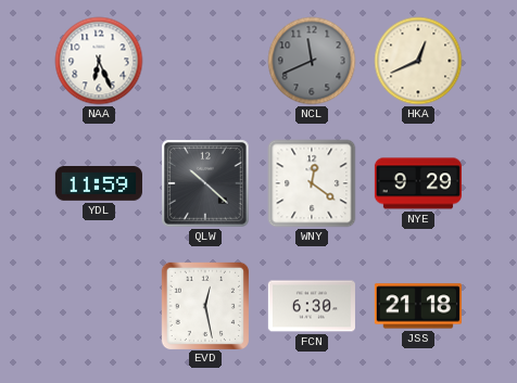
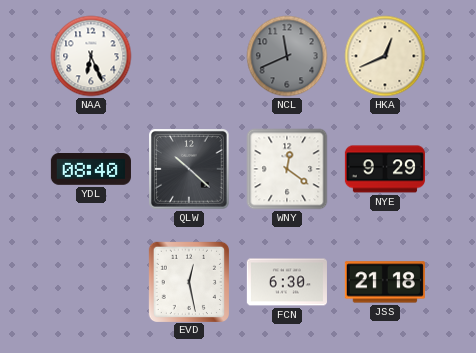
YDL: 11:59 -> 08:40
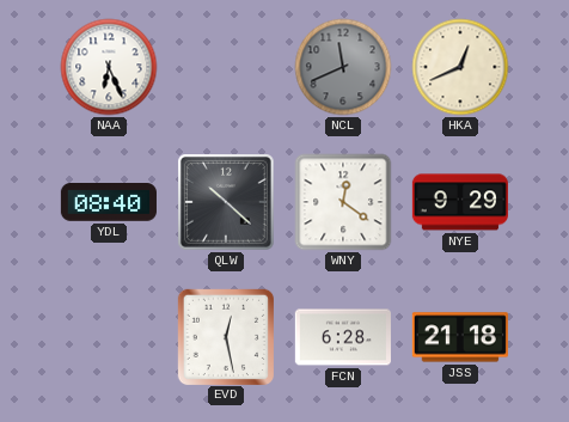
FCN: 6:30 -> 6:28
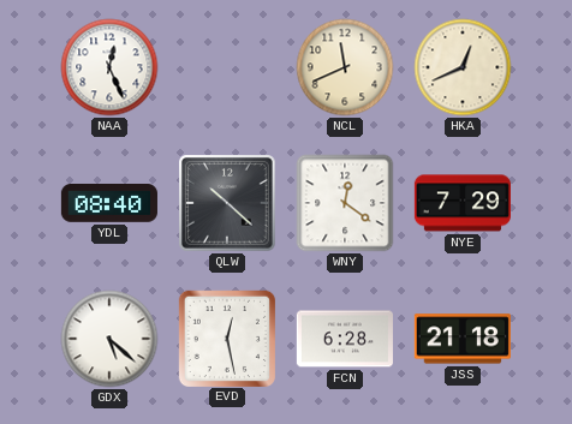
NAA: 6:26 -> 12:26
NCL dial: grey -> cream
NYE: 9:29 -> 7:29
GDX: none -> 5:22
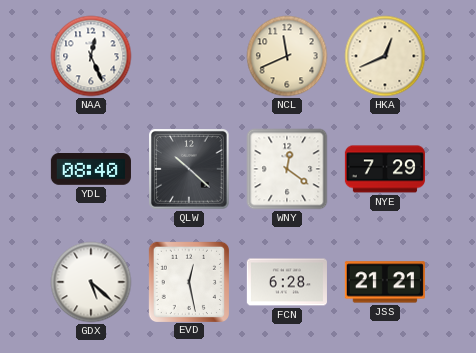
JSS: 21:18 -> 21:21
